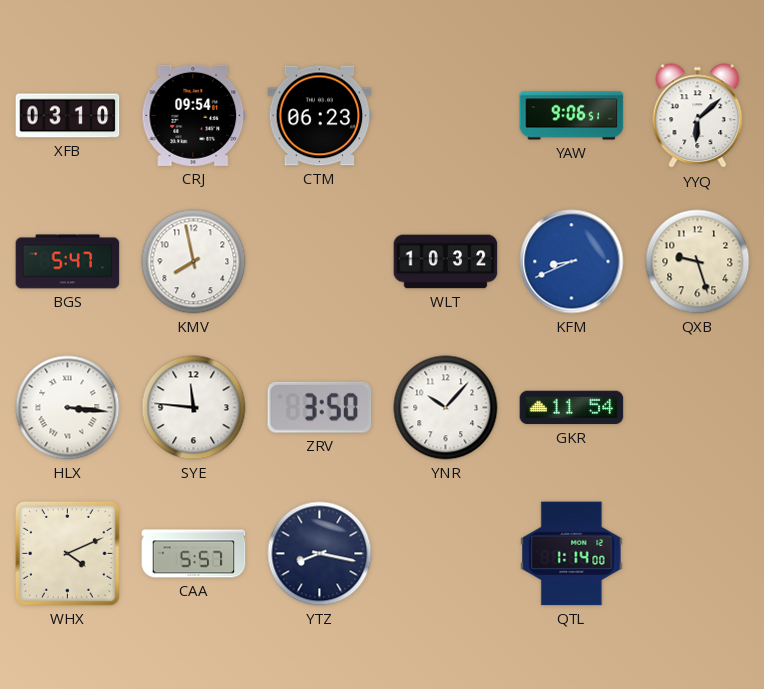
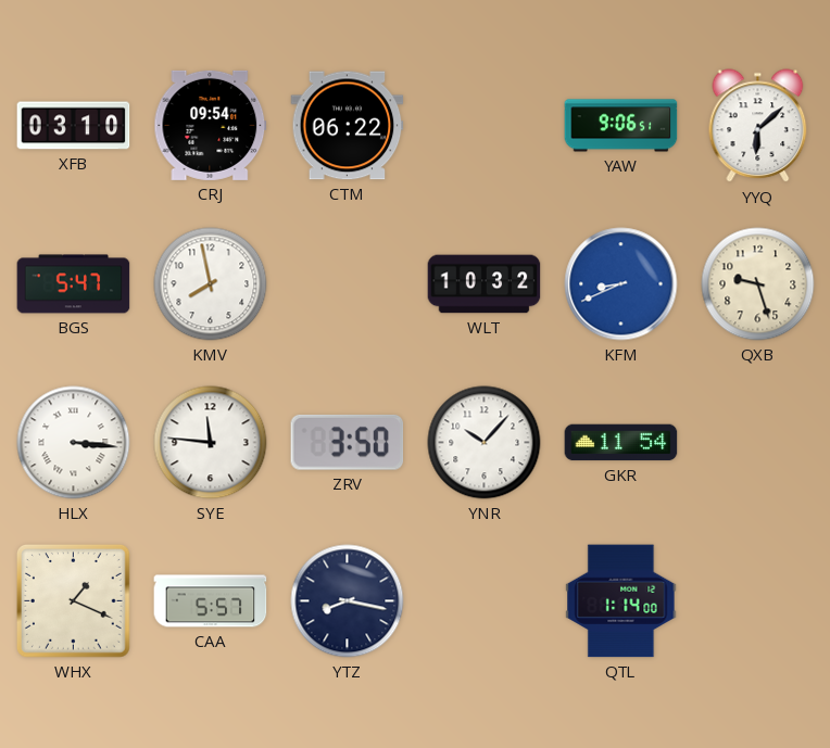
CTM: 06:23 -> 06:22
WHX: 4:11 -> 1:19
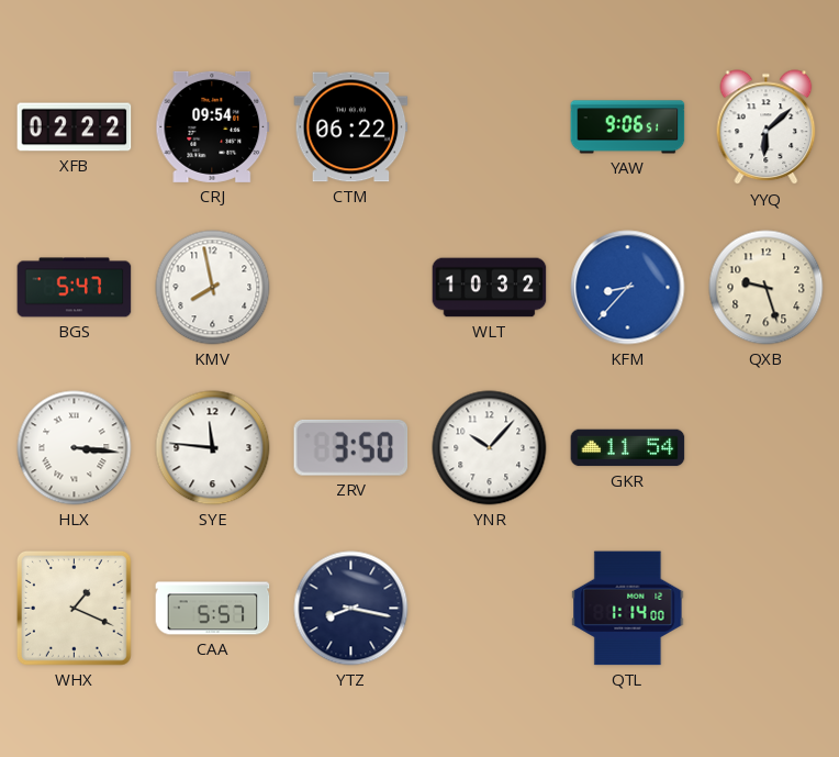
XFB: 03:10 -> 02:22
KFM: 8:41 -> 8:37
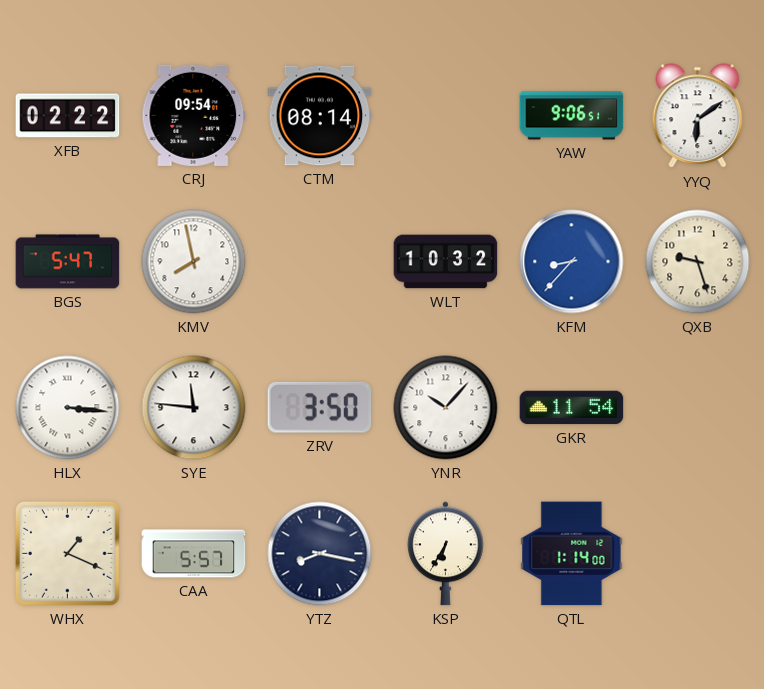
CTM: 06:22 -> 08:14
YYQ: 6:08 -> 6:09
KSP: none -> 6:35
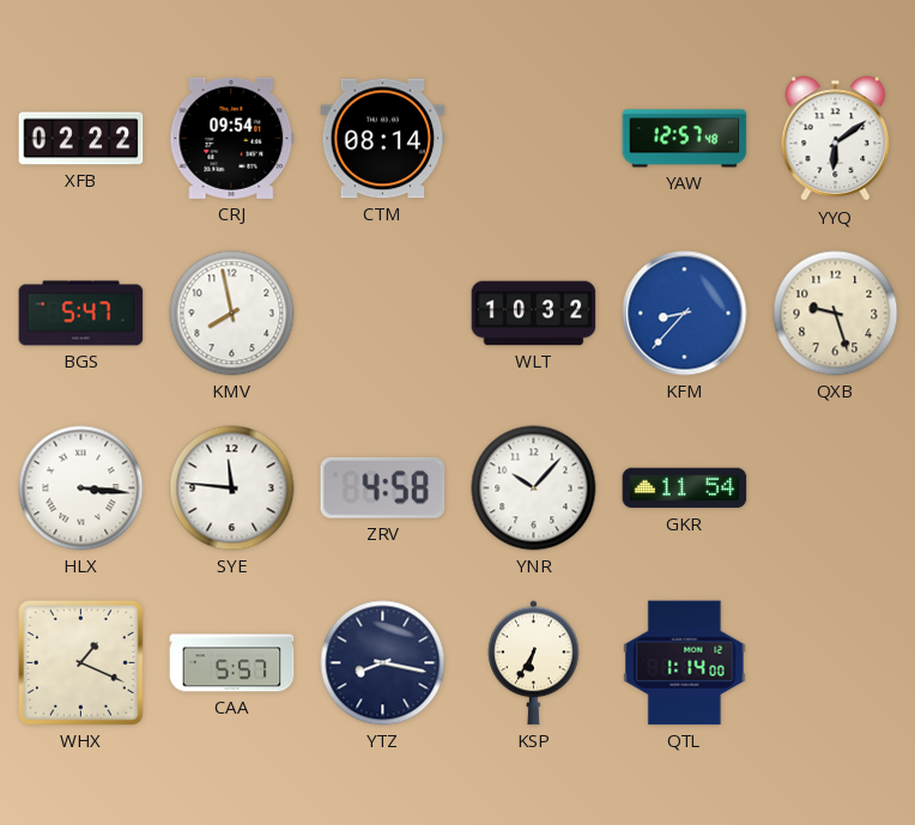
YAW: 9:06 -> 12:57
ZRV: 3:50 -> 4:58
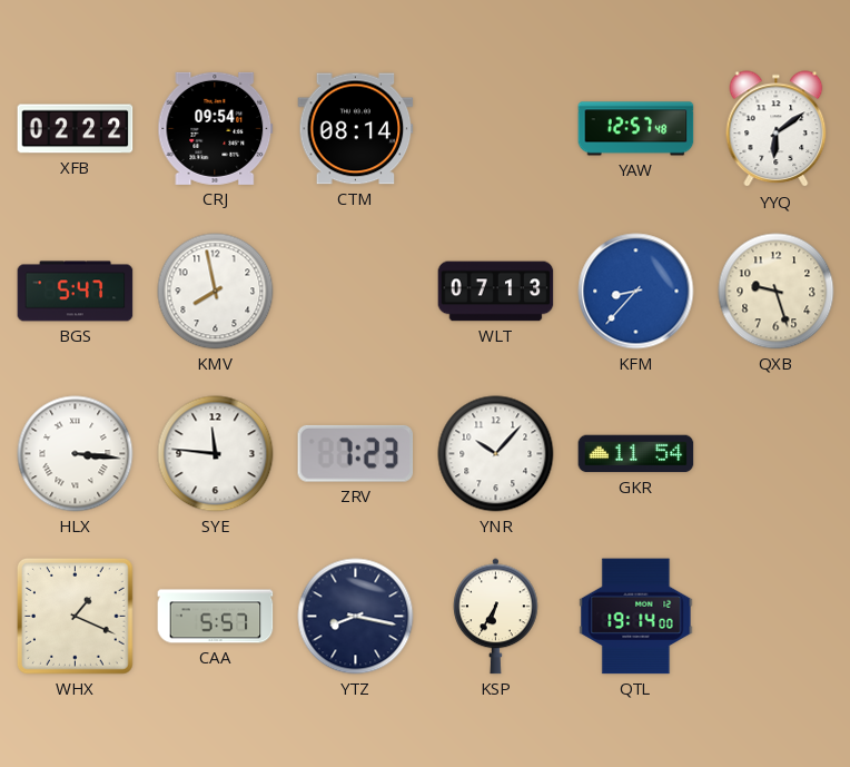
WLT: 10:32 -> 07:13
ZRV: 4:58 -> 7:23
QTL: 1:14 -> 19:14
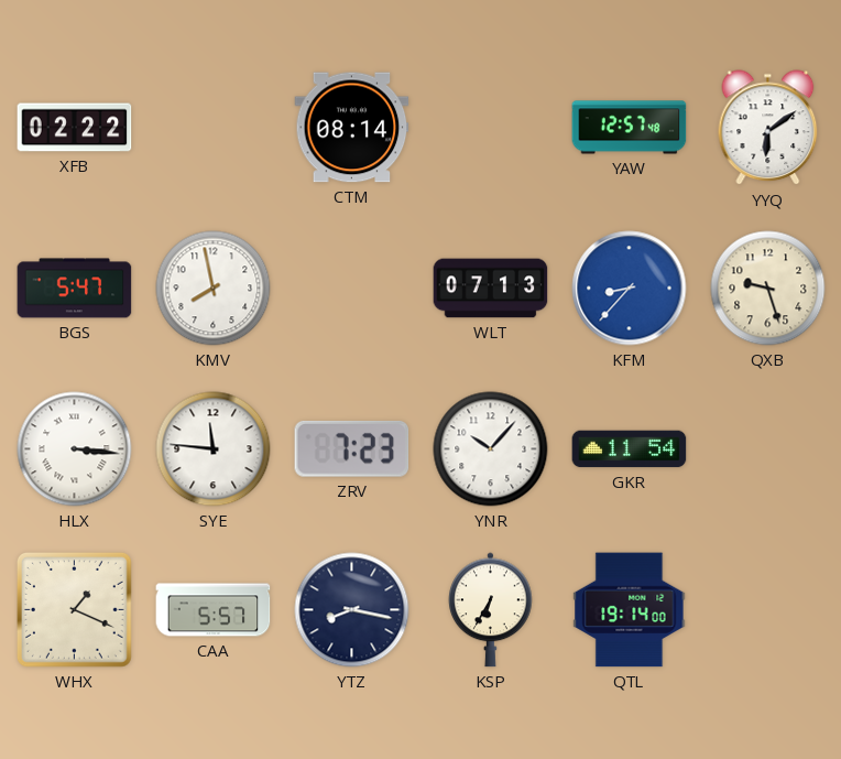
CRJ: 09:54 -> none
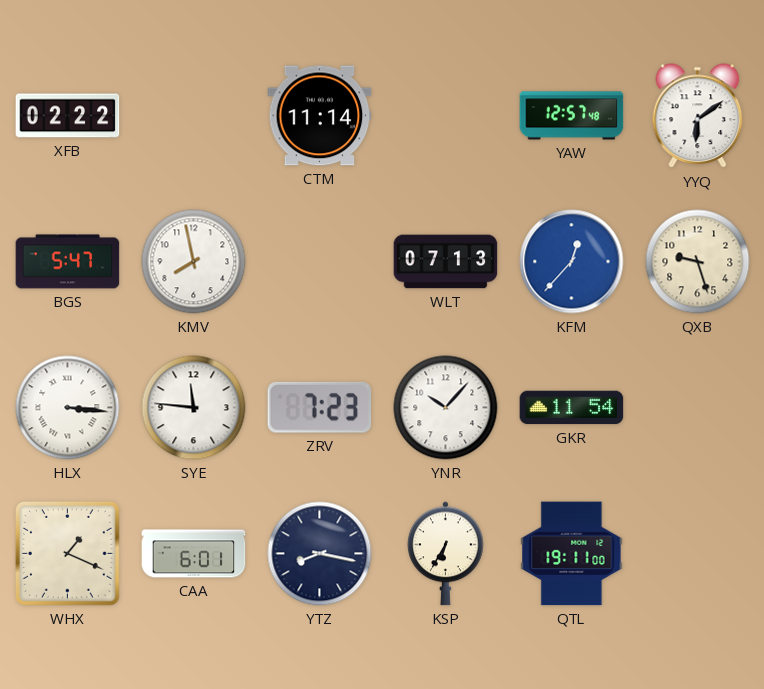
CTM: 08:14 -> 11:14
KFM: 8:37 -> 12:37
CAA: 5:57 -> 6:01
QTL: 19:14 -> 19:11
